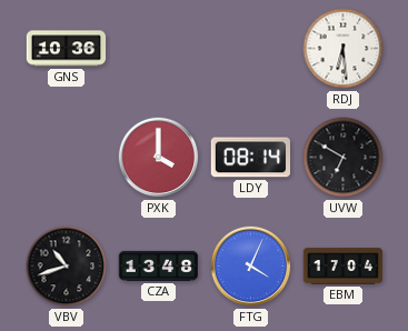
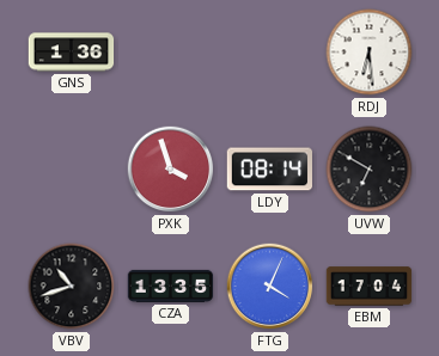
GNS: 10:36 -> 1:36
PXK: 4:00 -> 3:57
CZA: 13:48 -> 13:35
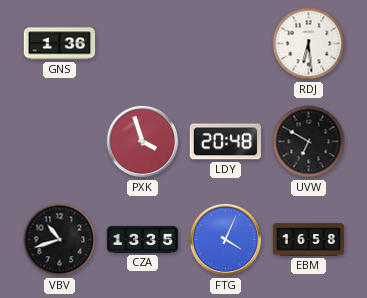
LDY: 08:14 -> 20:48
EBM: 17:04 -> 16:58
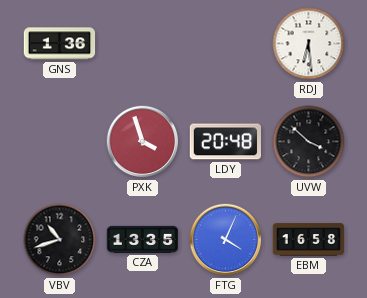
UVW: 6:50 -> 3:52
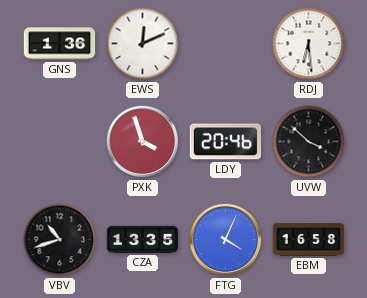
EWS: none -> 12:11
LDY: 20:48 -> 20:46
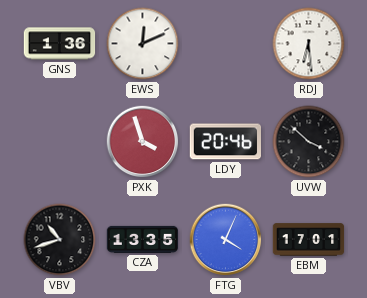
EBM: 16:58 -> 17:01
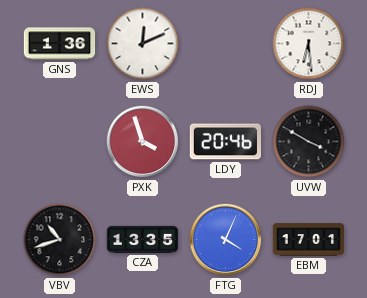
UVW: 3:52 -> 3:50
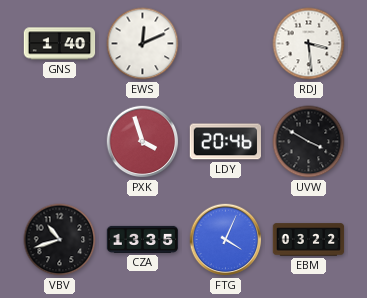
GNS: 1:36 -> 1:40
RDJ: 6:29 -> 3:29
EBM: 17:01 -> 03:22
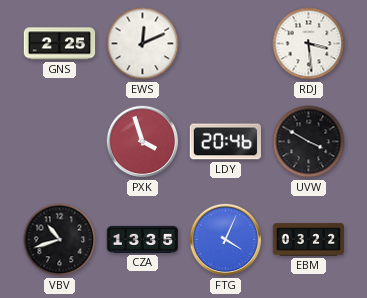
GNS: 1:40 -> 2:25
